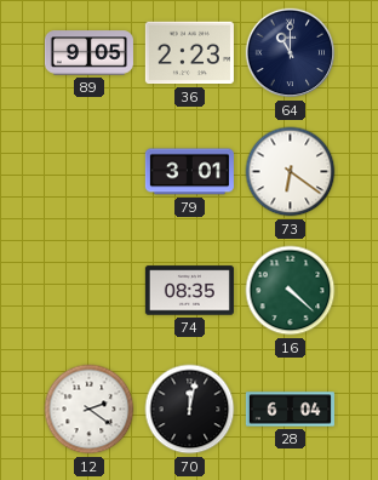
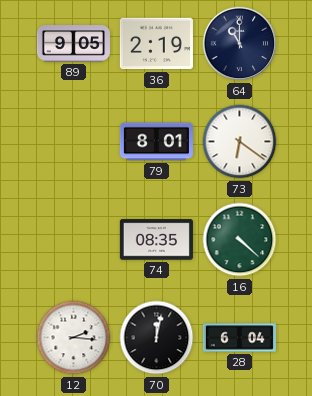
36: 2:23 -> 2:19
79: 3:01 -> 8:01
12: 2:21 -> 2:16
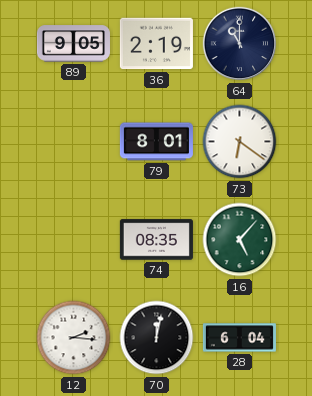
16: 4:22 -> 5:07
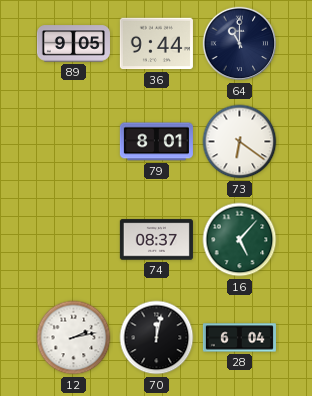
36: 2:19 -> 9:44
74: 08:35 -> 08:37
12: 2:16 -> 2:13
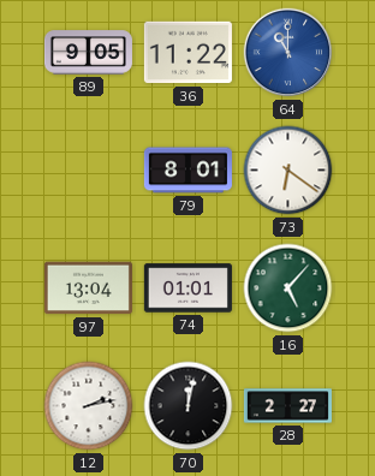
36: 9:44 -> 11:22
64 dial: navy -> blue
97: none -> 13:04
74: 08:37 -> 01:01
28: 6:04 -> 2:27
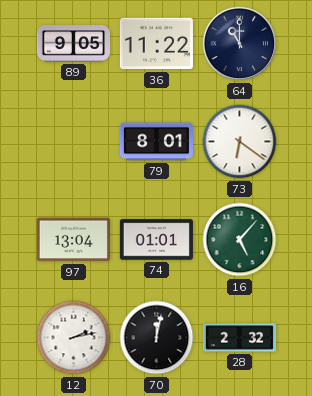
64 dial: blue -> navy
28: 2:27 -> 2:32
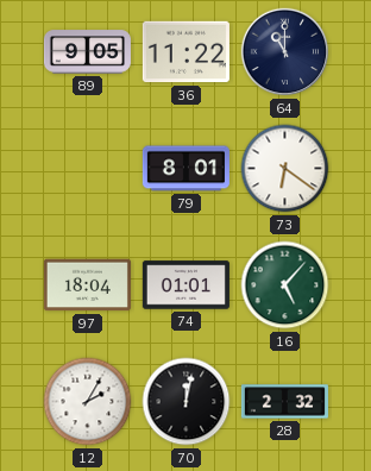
97: 13:04 -> 18:04
12: 2:13 -> 2:05
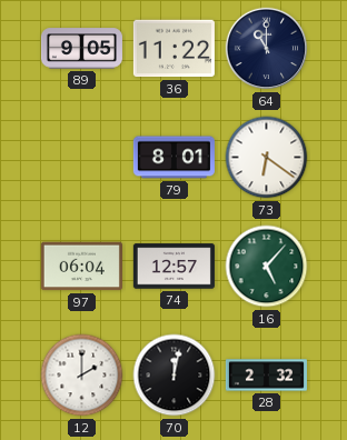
97: 18:04 -> 06:04
74: 01:01 -> 12:57
12: 2:05 -> 2:00
